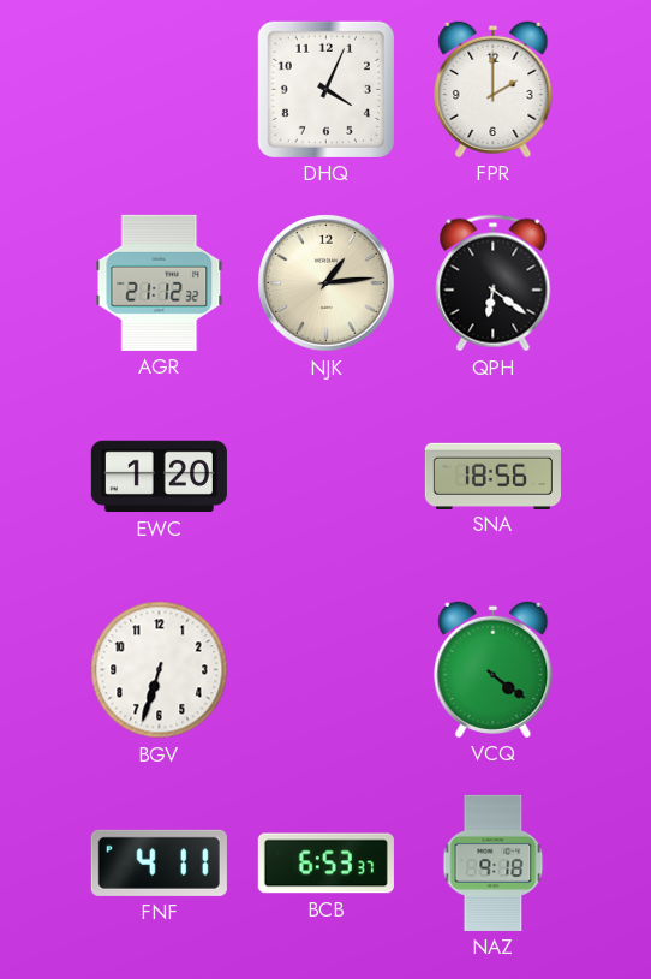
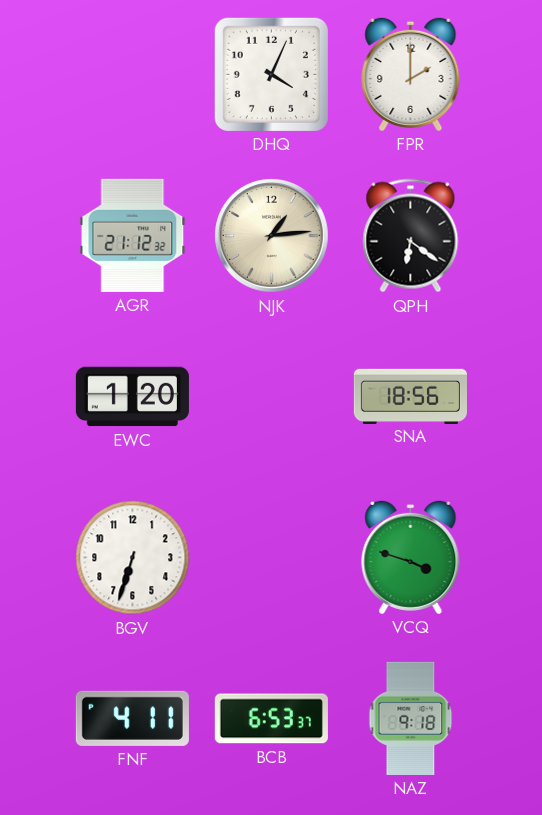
VCQ: 4:21 -> 3:48
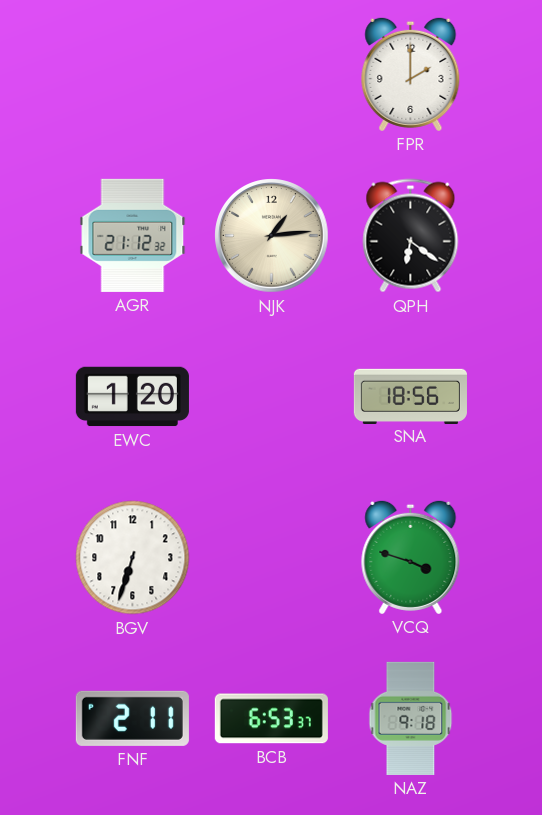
DHQ: 4:04 -> none
FNF: 4:11 -> 2:11
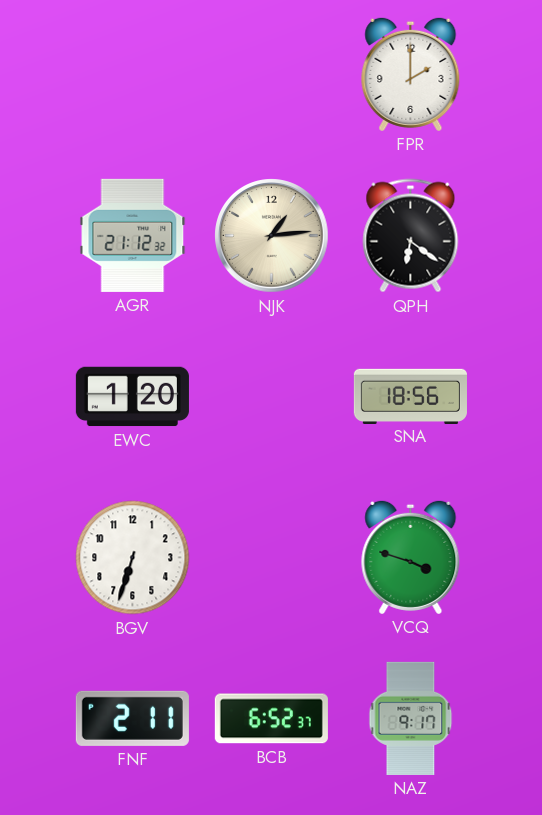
BCB: 6:53 -> 6:52
NAZ: 9:18 -> 9:17
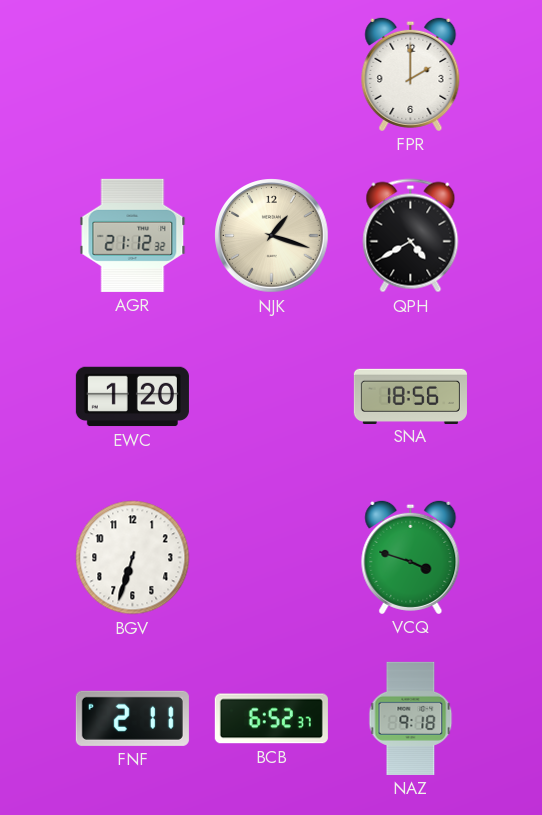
NJK: 1:14 -> 1:18
QPH: 6:21 -> 4:40
NAZ: 9:17 -> 9:18
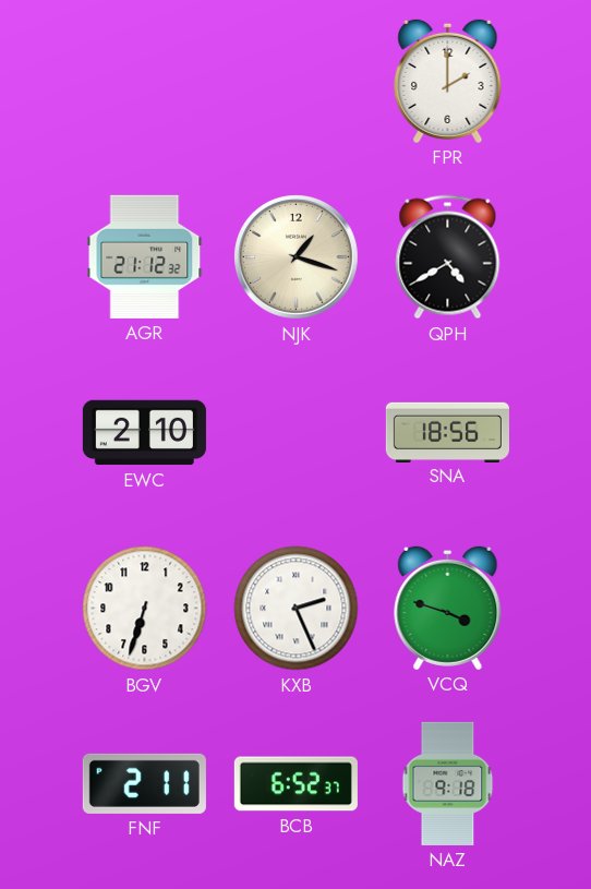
EWC: 1:20 -> 2:10
KXB: none -> 2:26
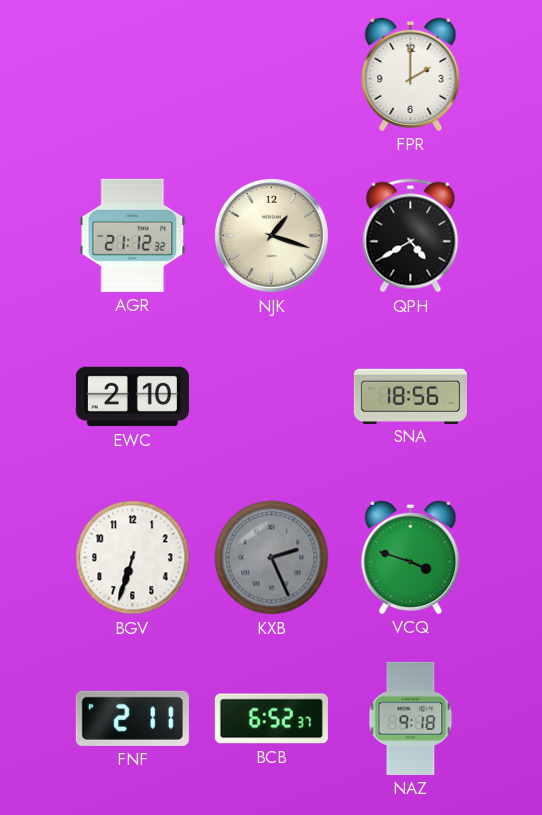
KXB dial: white -> grey
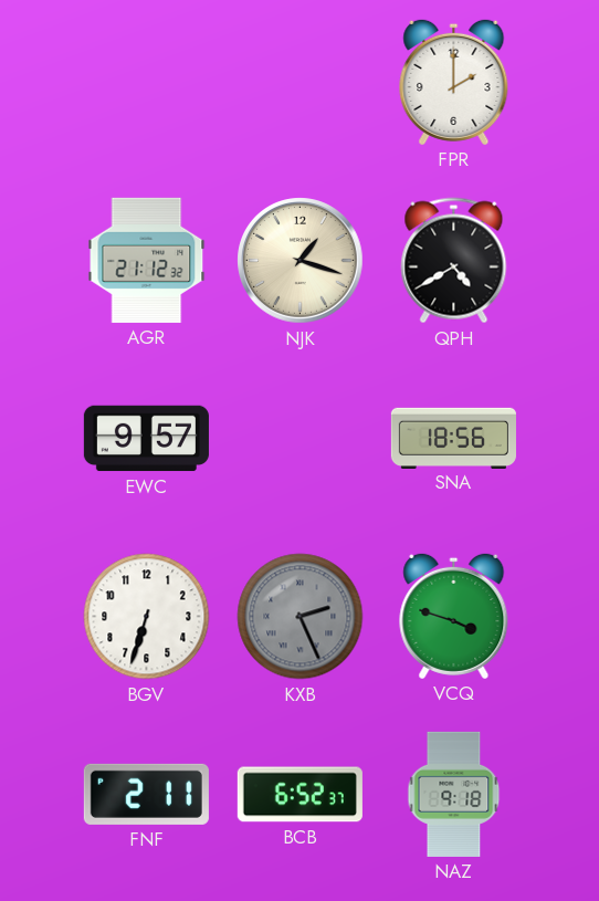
EWC: 2:10 -> 9:57
